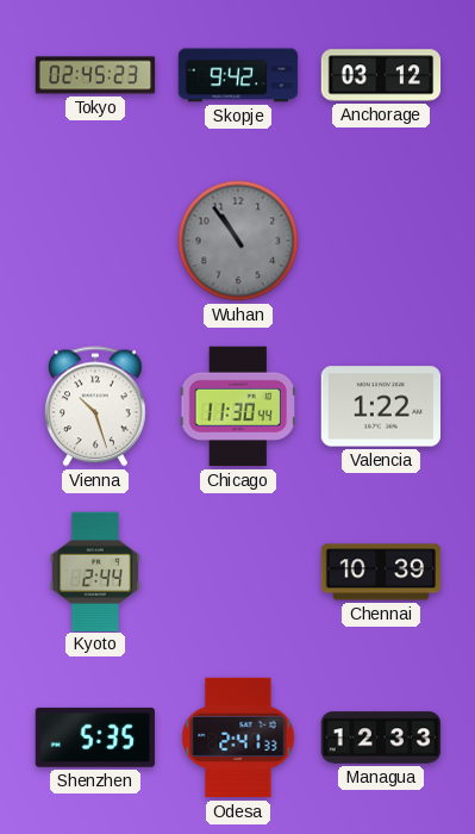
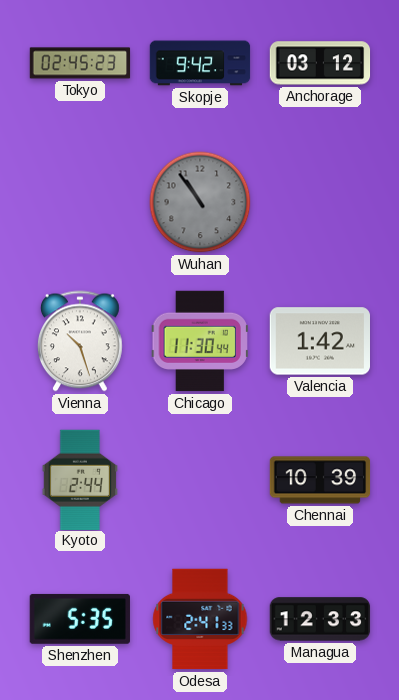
Valencia: 1:22 -> 1:42
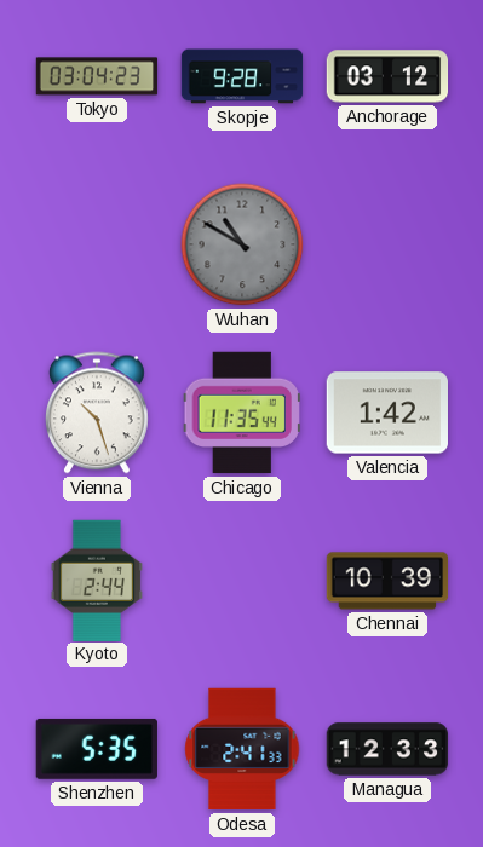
Tokyo: 02:45 -> 03:04
Skopje: 9:42 -> 9:28
Wuhan: 10:54 -> 10:50
Chicago: 11:30 -> 11:35
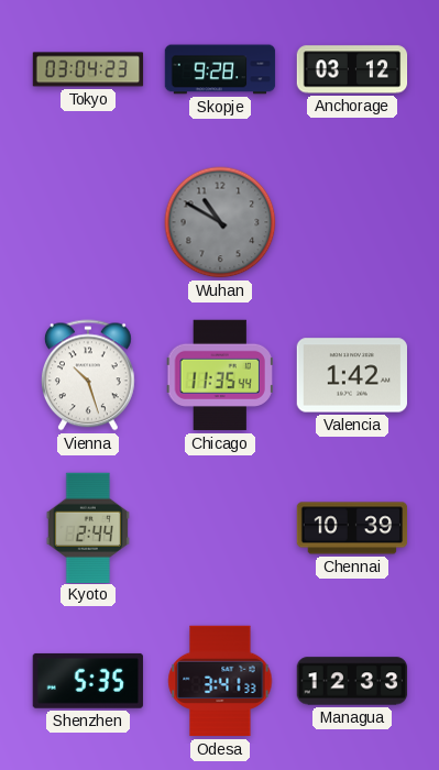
Odesa: 2:41 -> 3:41
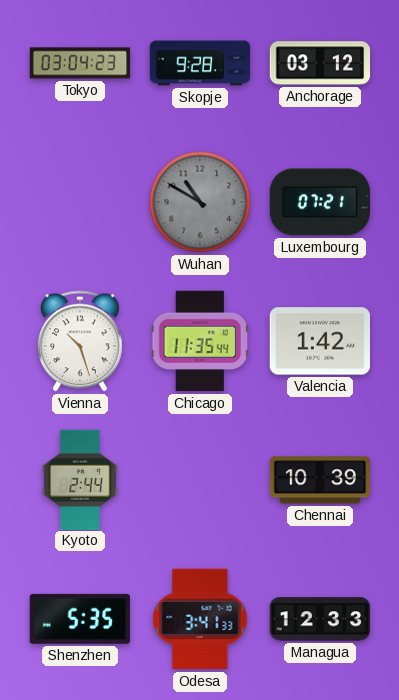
Luxembourg: none -> 07:21
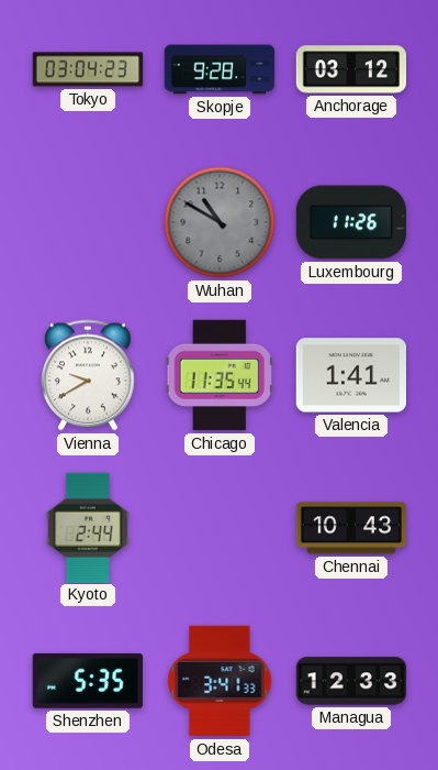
Luxembourg: 07:21 -> 11:26
Vienna: 10:27 -> 9:40
Valencia: 1:42 -> 1:41
Chennai: 10:39 -> 10:43
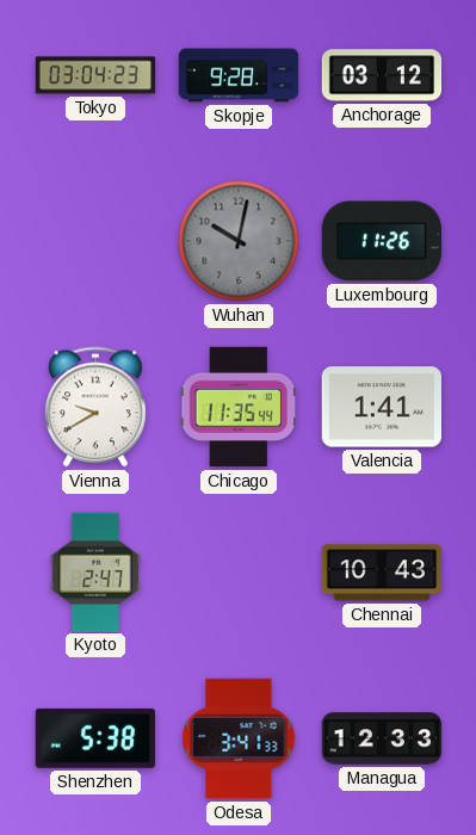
Wuhan: 10:50 -> 10:02
Kyoto: 2:44 -> 2:47
Shenzhen: 5:35 -> 5:38
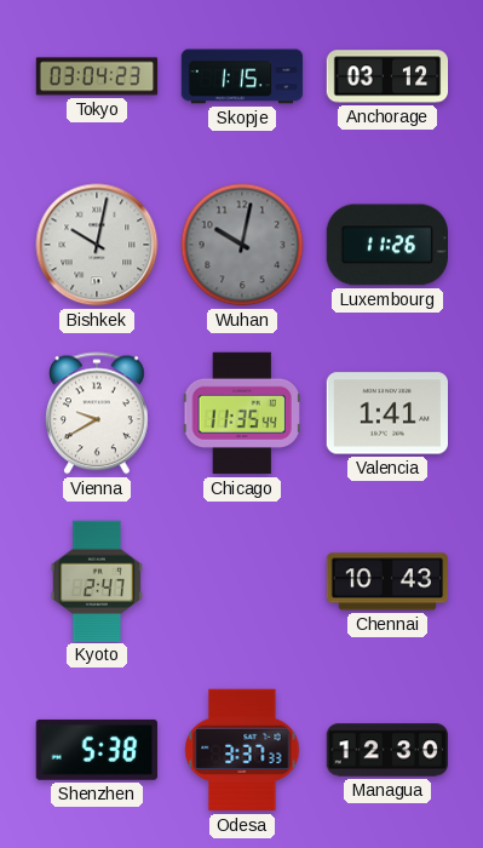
Skopje: 9:28 -> 1:15
Bishkek: none -> 10:02
Odesa: 3:41 -> 3:37
Managua: 12:33 -> 12:30
